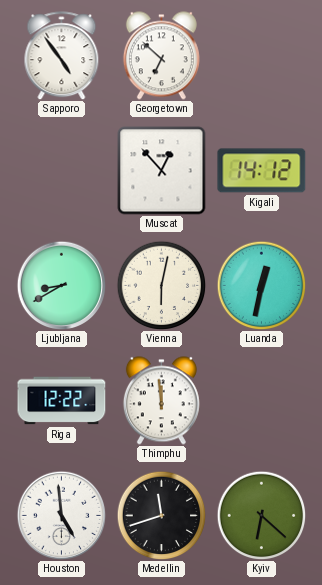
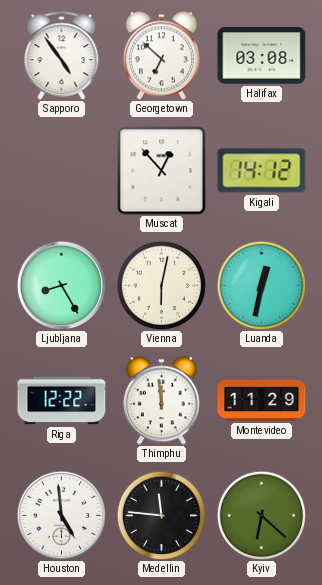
Halifax: none -> 03:08
Ljubljana: 8:40 -> 8:25
Montevideo: none -> 11:29
Medellin: 11:42 -> 11:46
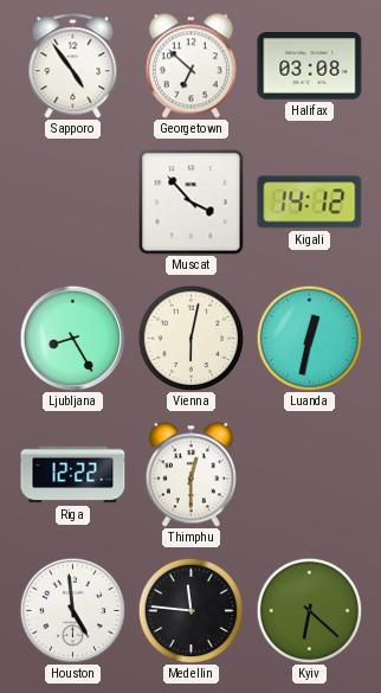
Muscat: 12:53 -> 3:53
Thimphu: 11:59 -> 12:30
Montevideo: 11:29 -> none
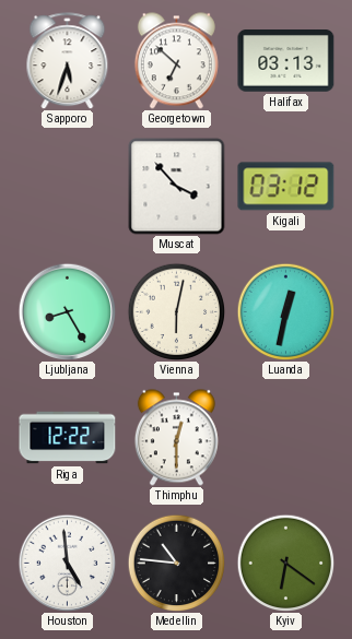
Sapporo: 4:54 -> 5:33
Halifax: 03:08 -> 03:13
Kigali: 14:12 -> 03:12
Medellin: 11:46 -> 10:46
Kyiv: 6:22 -> 6:21
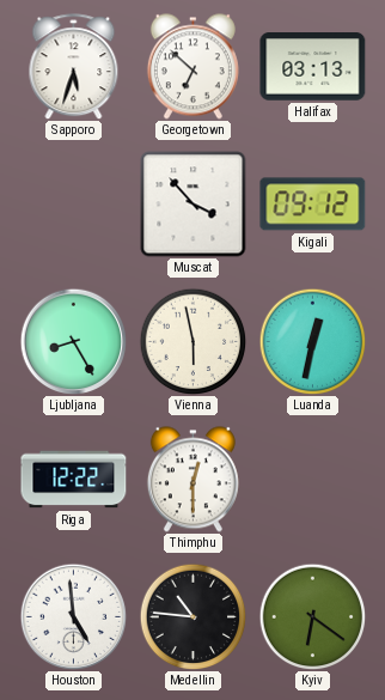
Kigali: 03:12 -> 09:12
Vienna: 6:02 -> 5:58
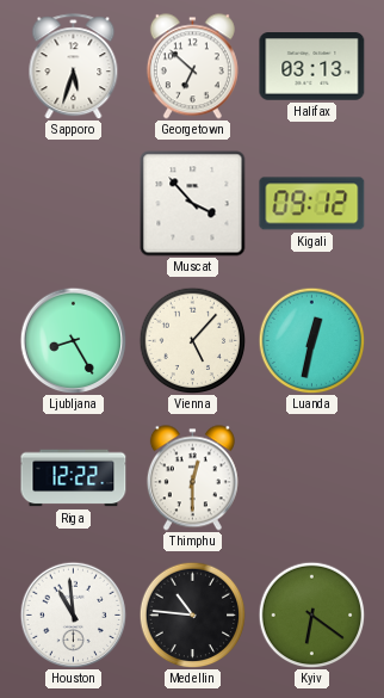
Vienna: 5:58 -> 5:07
Houston: 4:59 -> 10:59
